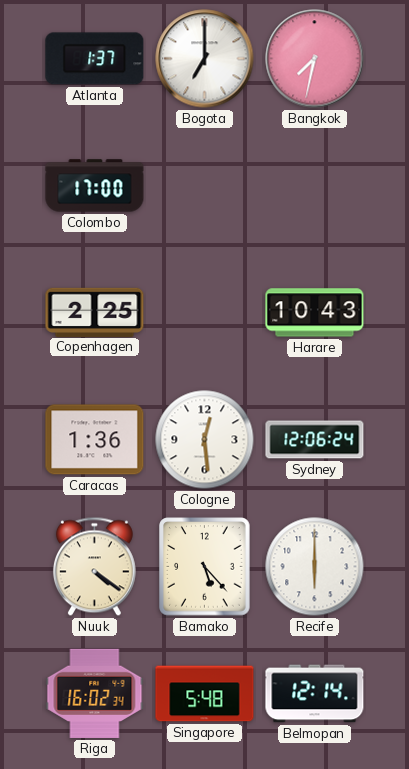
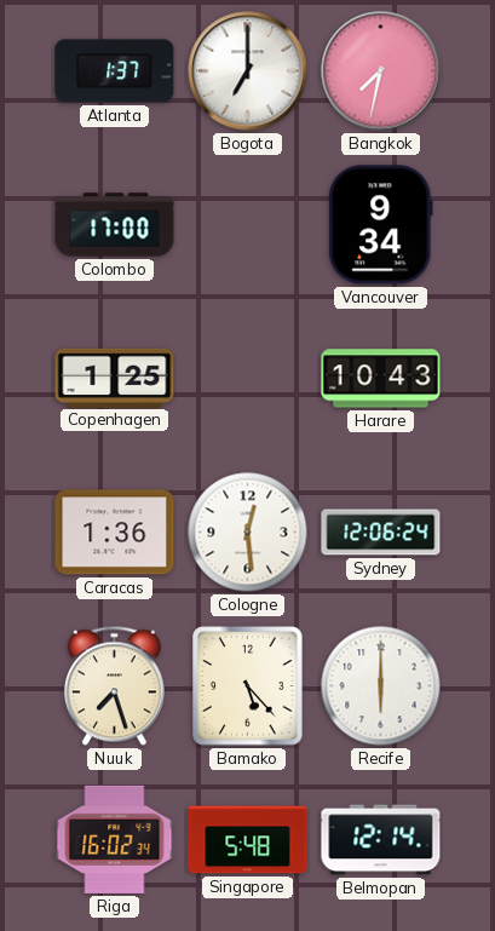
Vancouver: none -> 9:34
Copenhagen: 2:25 -> 1:25
Nuuk: 4:21 -> 7:27
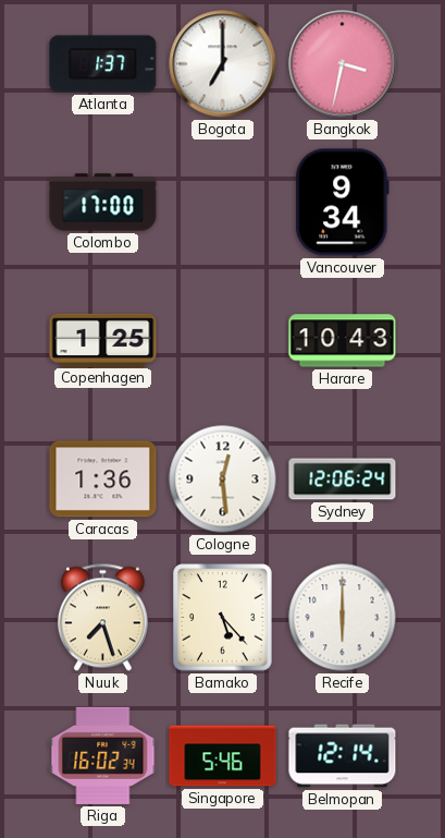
Bangkok: 7:32 -> 3:32
Singapore: 5:48 -> 5:46
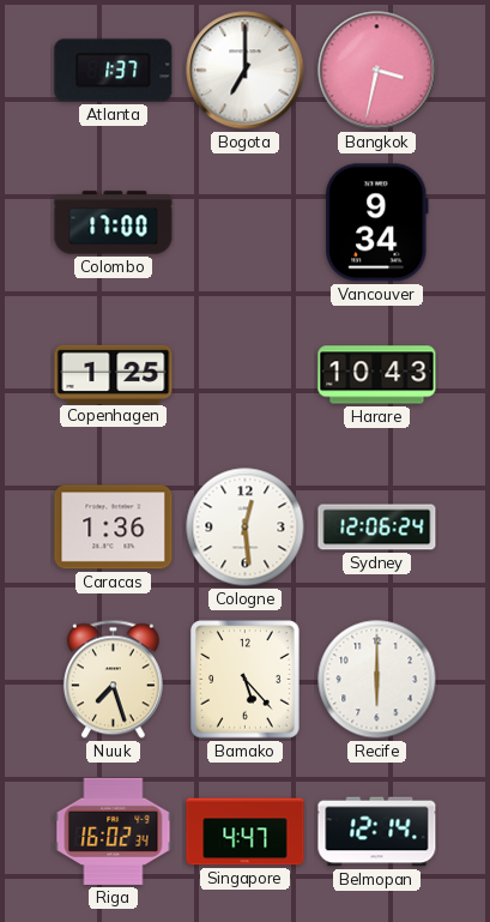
Singapore: 5:46 -> 4:47
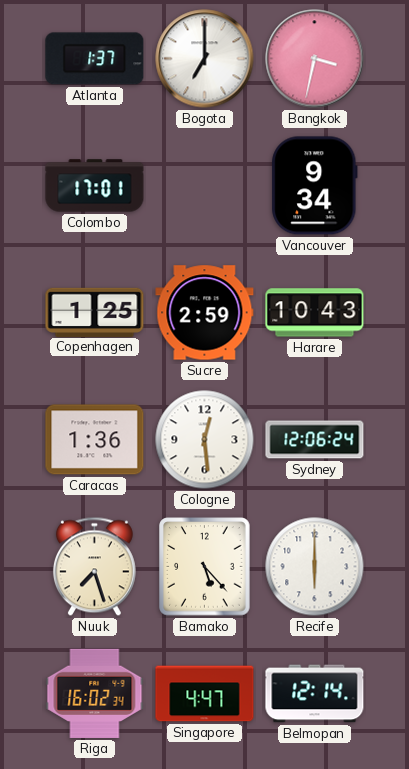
Colombo: 17:00 -> 17:01
Sucre: none -> 2:59
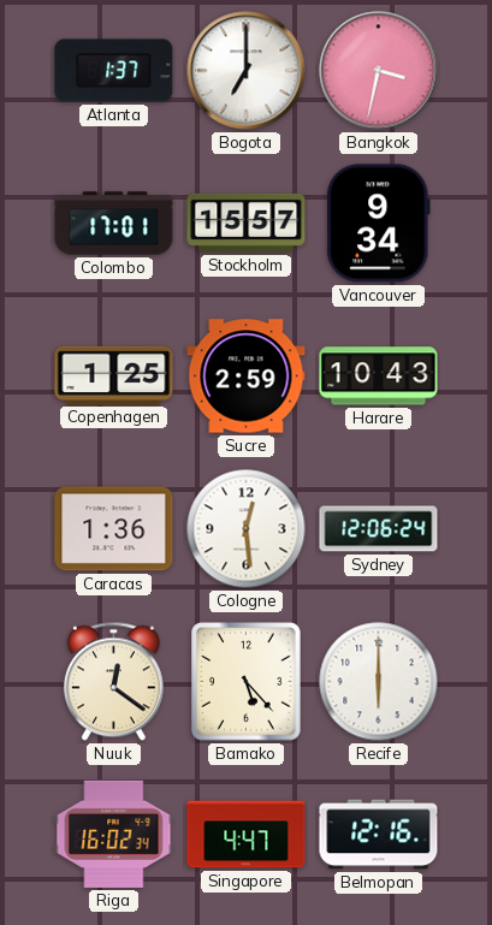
Stockholm: none -> 15:57
Nuuk: 7:27 -> 12:21
Belmopan: 12:14 -> 12:16
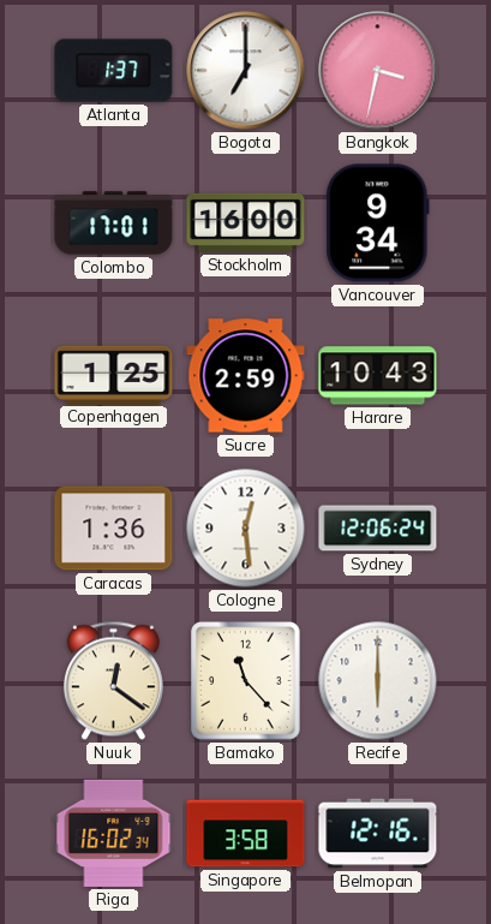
Stockholm: 15:57 -> 16:00
Bamako: 5:23 -> 11:23
Singapore: 4:47 -> 3:58
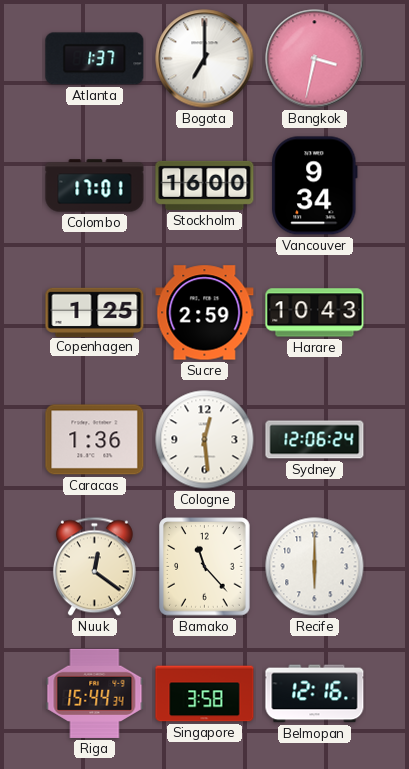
Riga: 16:02 -> 15:44
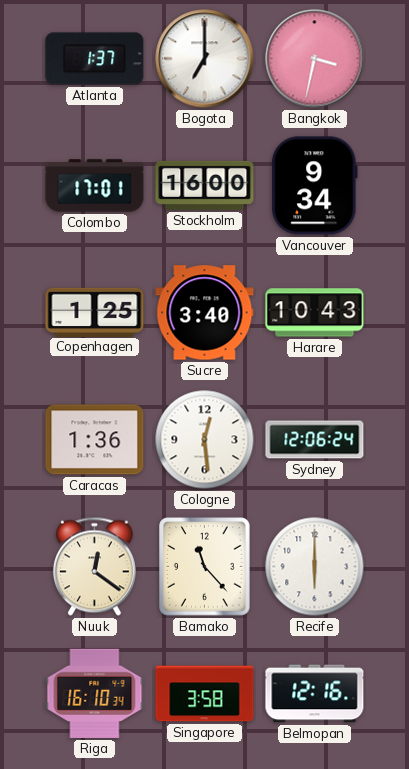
Sucre: 2:59 -> 3:40
Riga: 15:44 -> 16:10
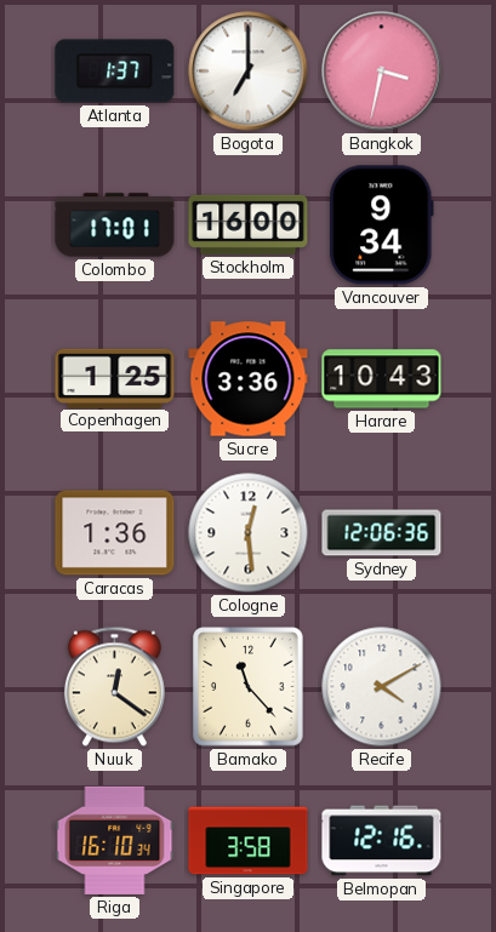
Sucre: 3:40 -> 3:36
Sydney: 12:06:24 -> 12:06:36
Recife: 6:00 -> 4:10
